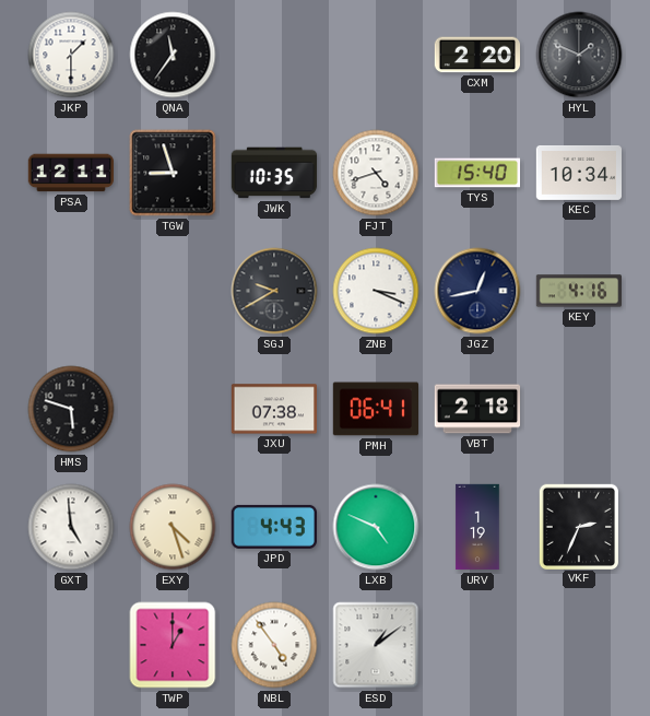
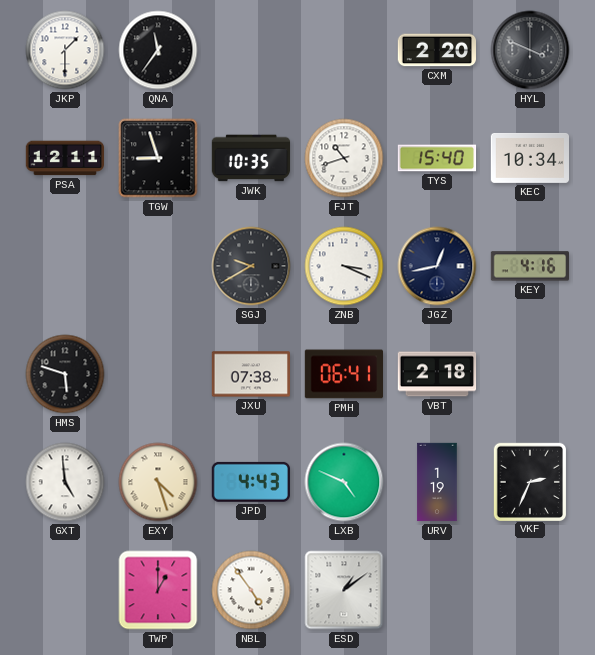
HYL: 1:49 -> 3:49
FJT: 4:42 -> 10:42
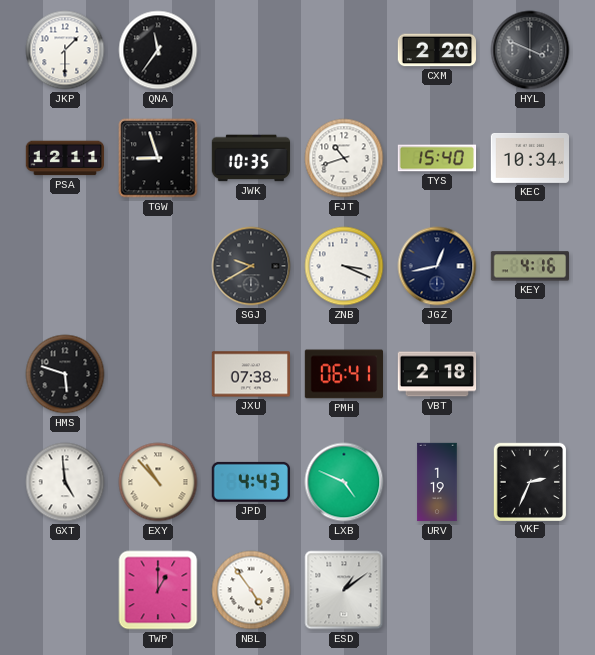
EXY: 4:27 -> 10:53
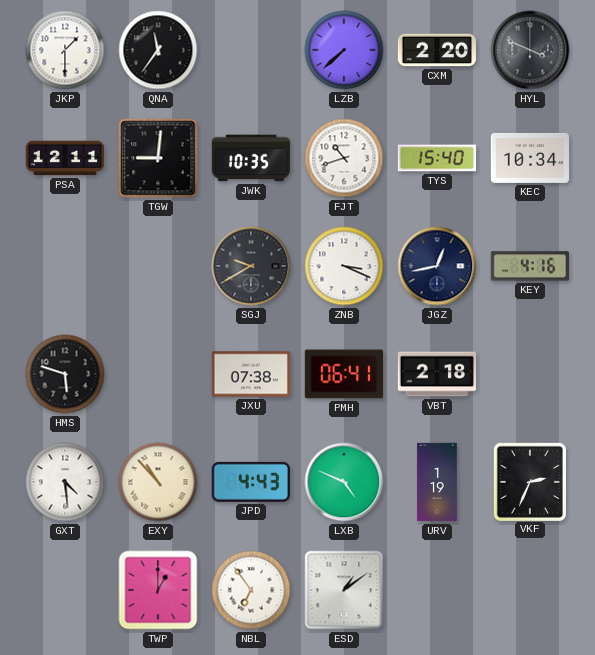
LZB: none -> 7:38
TGW: 8:57 -> 9:01
GXT: 4:59 -> 4:29
NBL: 4:54 -> 6:54
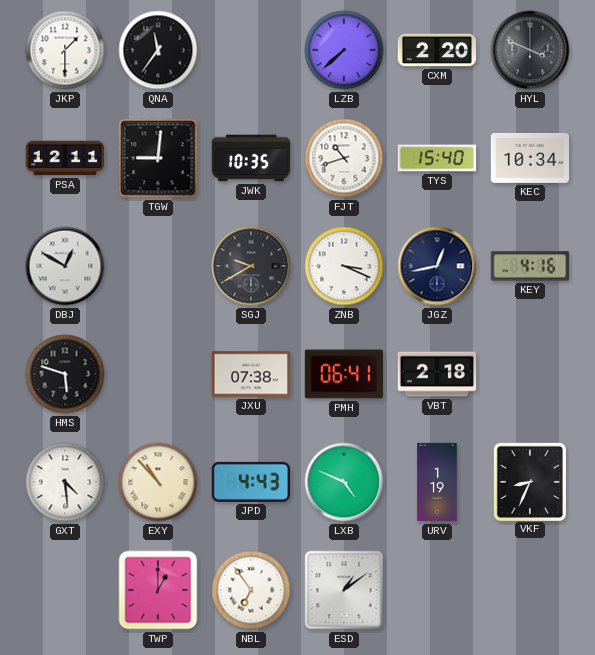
DBJ: none -> 12:50
VKF: 2:34 -> 8:34
